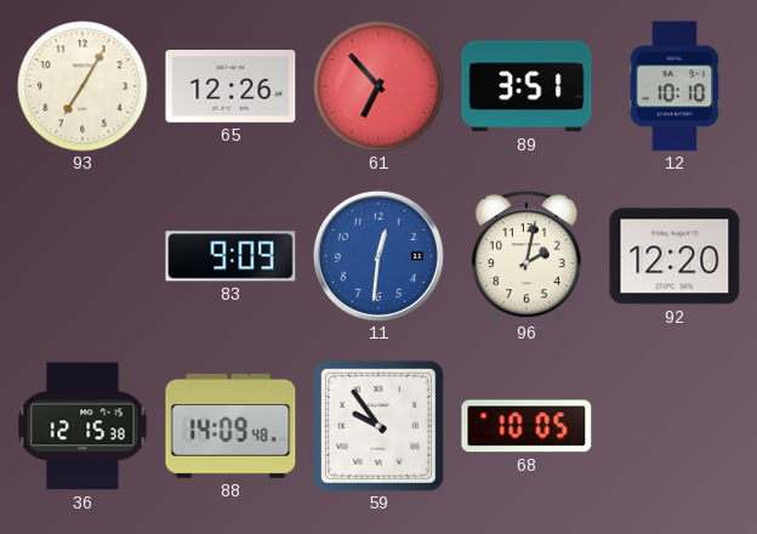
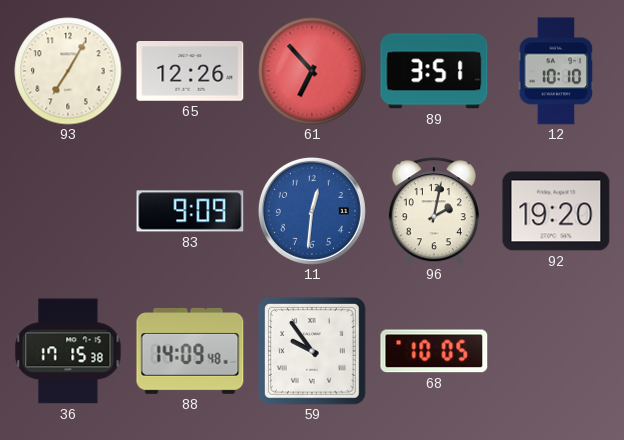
92: 12:20 -> 19:20
36: 12:15 -> 17:15
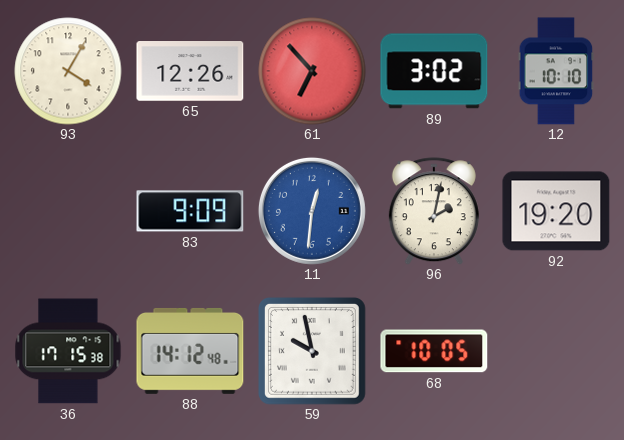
93: 7:05 -> 4:05
89: 3:51 -> 3:02
88: 14:09 -> 14:12
59: 9:54 -> 9:58
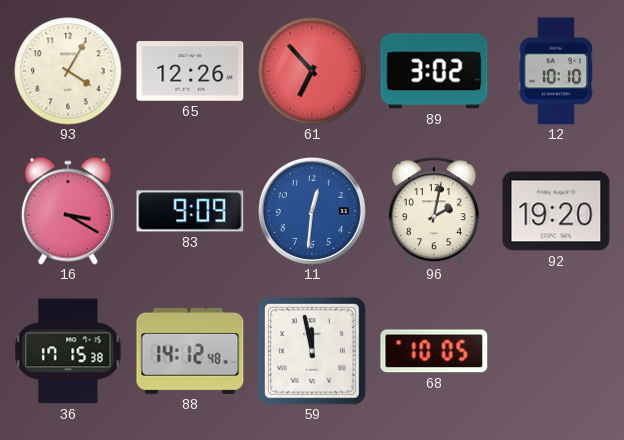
16: none -> 3:20
59: 9:58 -> 11:58
